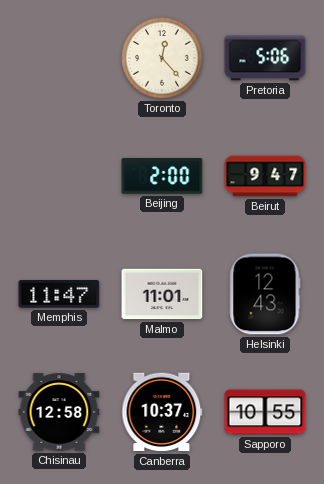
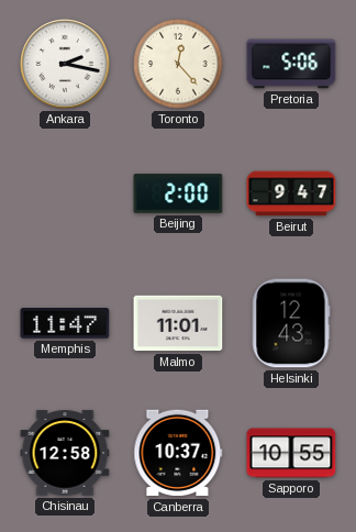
Ankara: none -> 2:17
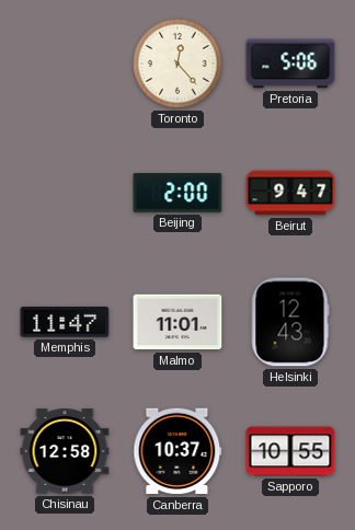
Ankara: 2:17 -> none
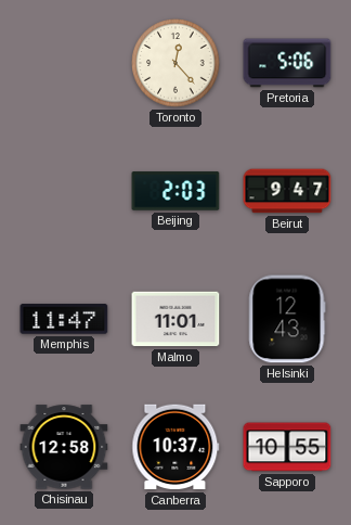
Beijing: 2:00 -> 2:03
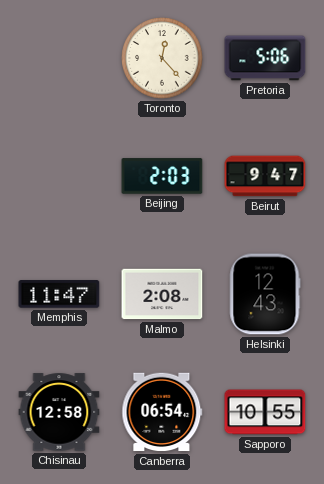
Malmo: 11:01 -> 2:08
Canberra: 10:37 -> 06:54
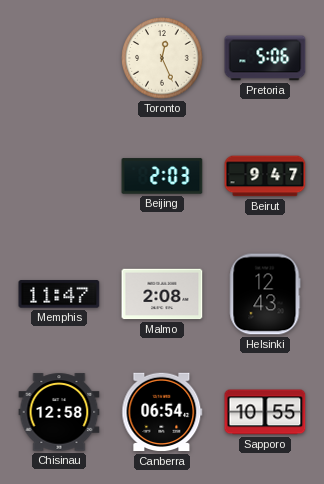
Toronto: 12:23 -> 12:26
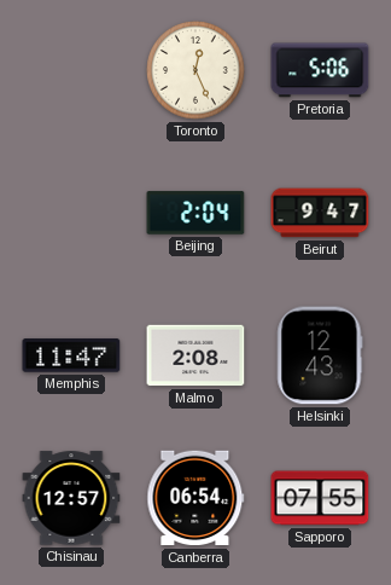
Beijing: 2:03 -> 2:04
Chisinau: 12:58 -> 12:57
Sapporo: 10:55 -> 07:55
